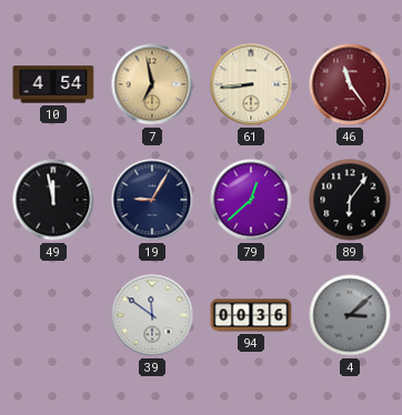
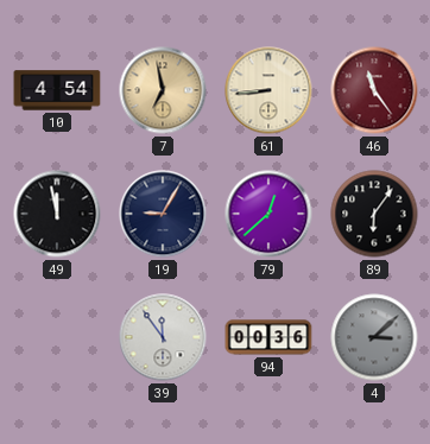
39: 11:51 -> 11:54
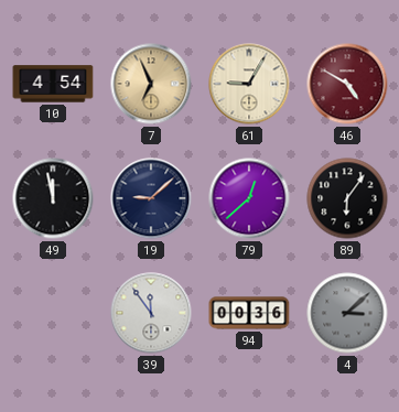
7: 6:58 -> 6:56
61: 8:44 -> 9:05
46: 11:24 -> 4:50
19: 9:05 -> 9:08
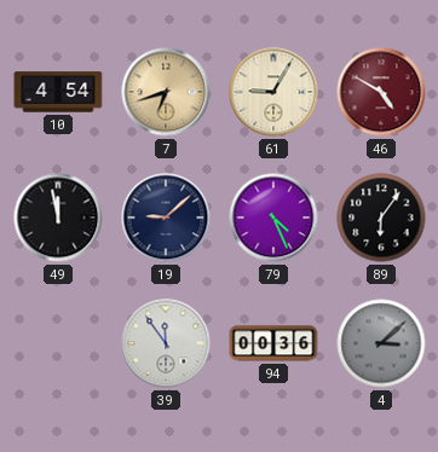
7: 6:56 -> 6:42
79: 12:38 -> 4:26
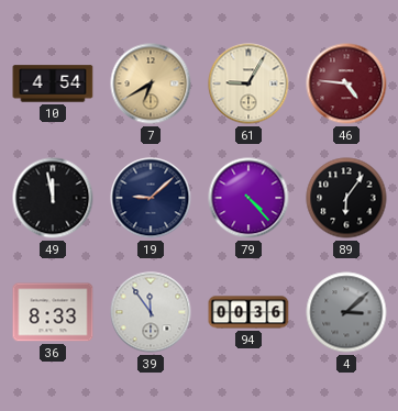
7: 6:42 -> 6:40
46: 4:50 -> 4:46
79: 4:26 -> 4:23
36: none -> 8:33
